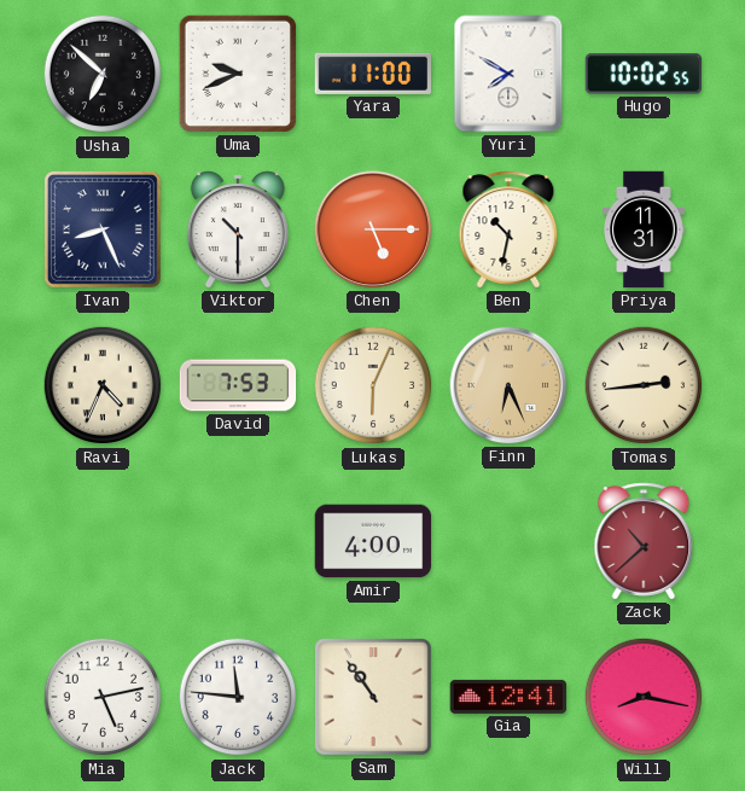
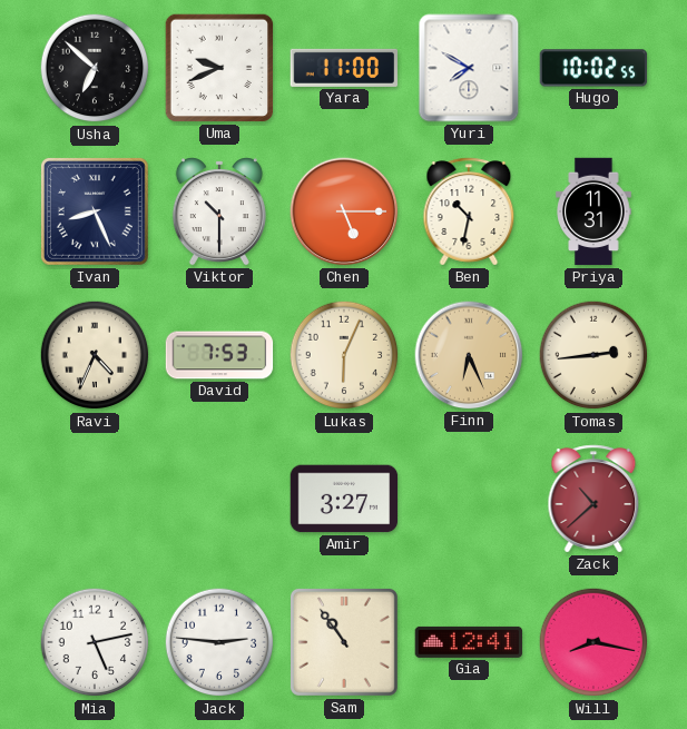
Amir: 4:00 -> 3:27
Jack: 11:46 -> 2:46
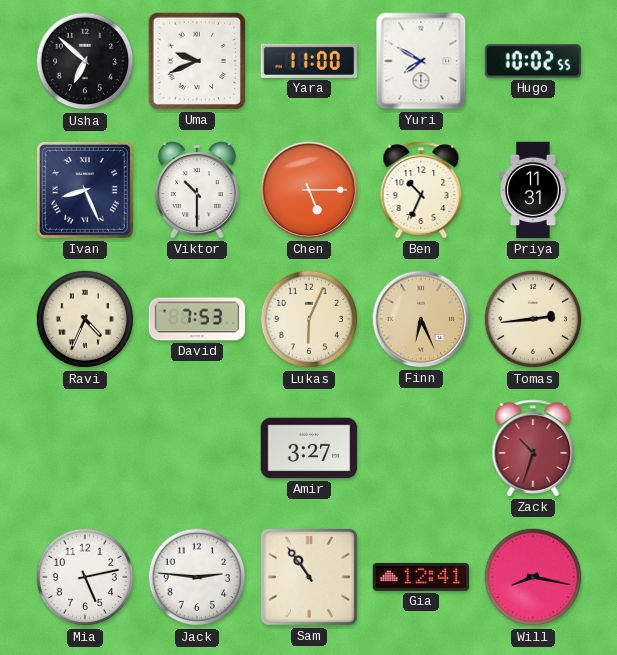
Ben: 10:32 -> 10:34
Zack: 10:38 -> 10:33
